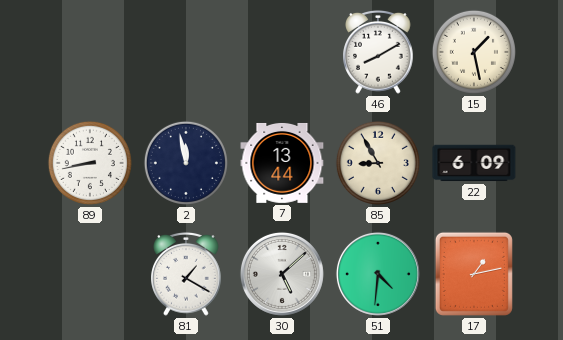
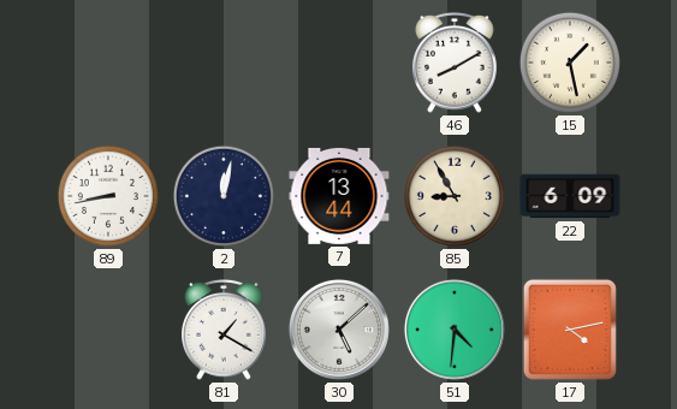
2: 11:58 -> 12:02
17: 1:13 -> 4:13
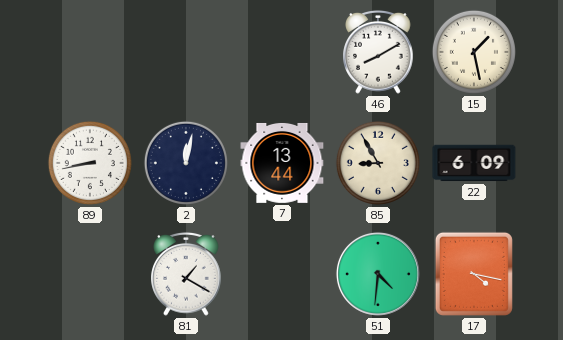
30: 5:08 -> none
17: 4:13 -> 4:17
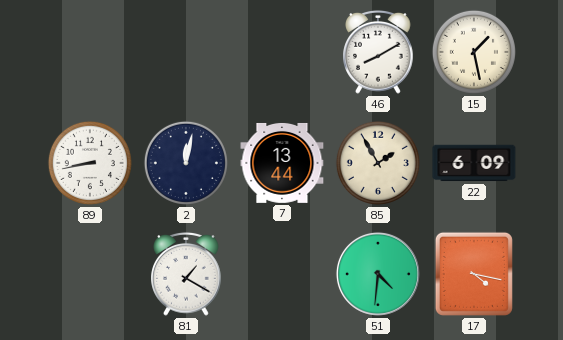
85: 8:55 -> 1:55
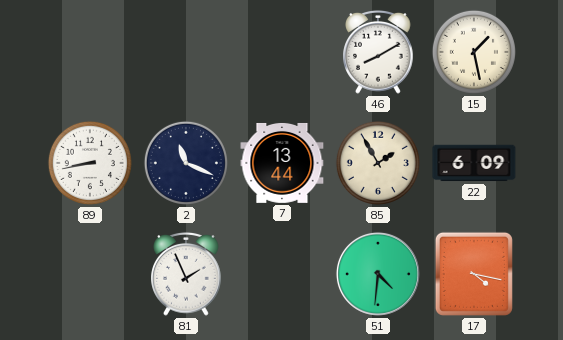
2: 12:02 -> 11:19
81: 1:20 -> 1:56
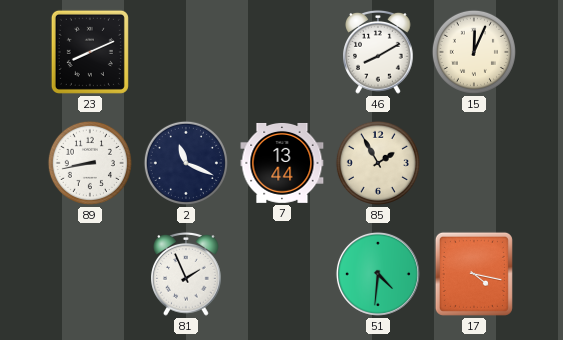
23: none -> 8:11
15: 1:28 -> 12:04
22: 6:09 -> none
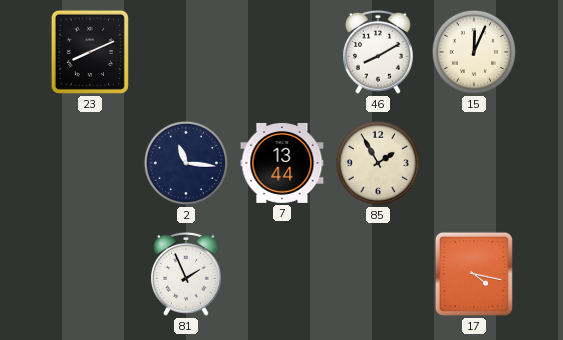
89: 8:43 -> none
2: 11:19 -> 11:16
51: 4:31 -> none
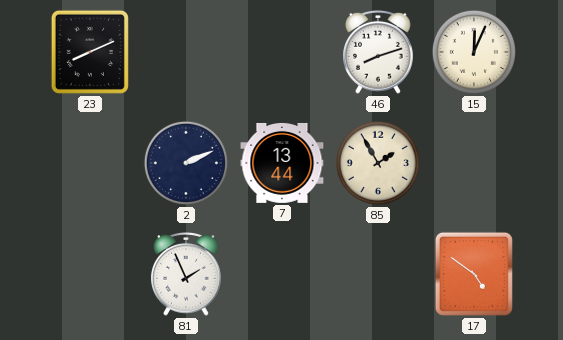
46: 8:10 -> 8:12
2: 11:16 -> 2:11
17: 4:17 -> 4:51
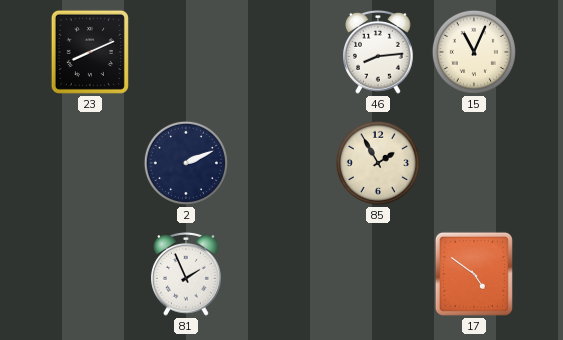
46: 8:12 -> 8:14
15: 12:04 -> 11:04
7: 13:44 -> none
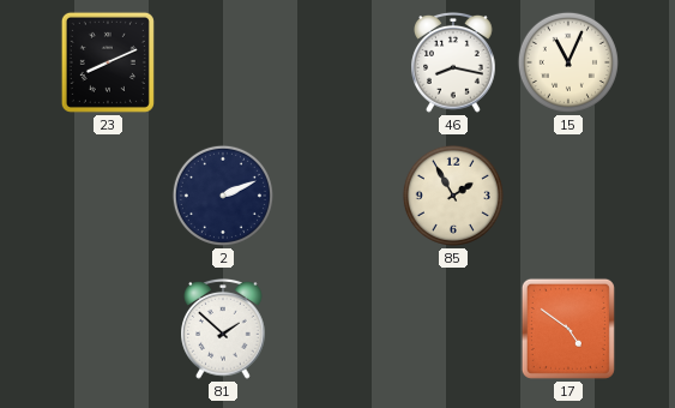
46: 8:14 -> 8:17
81: 1:56 -> 1:52
